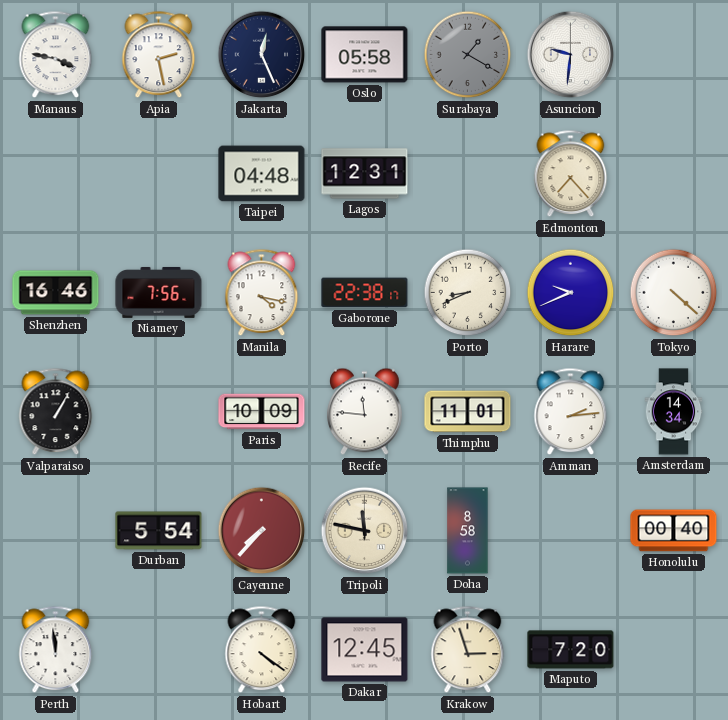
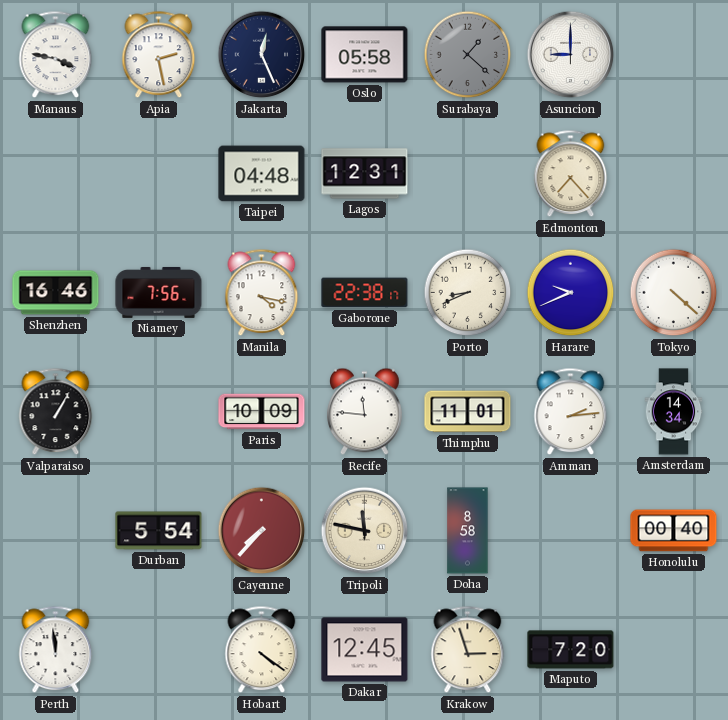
Surabaya: 1:20 -> 1:22
Asuncion: 9:31 -> 9:00
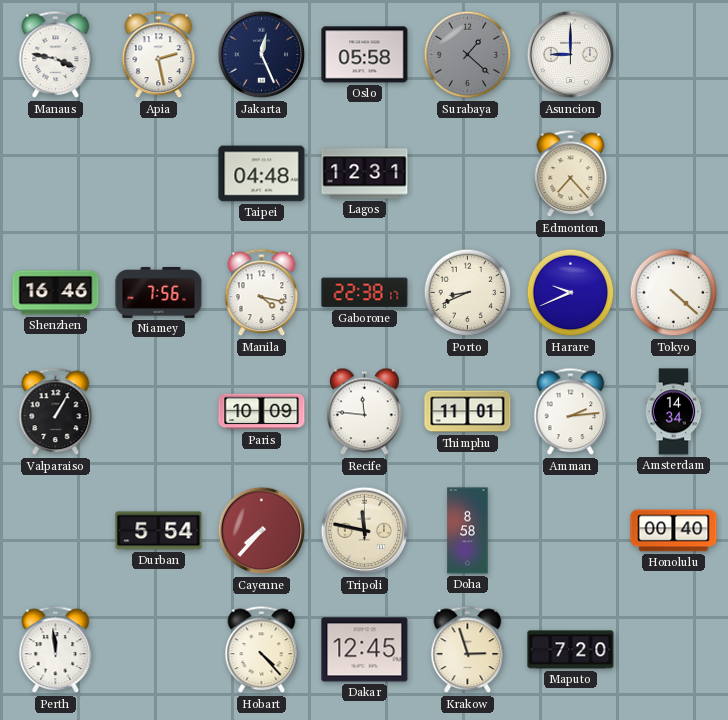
Hobart: 4:21 -> 4:23
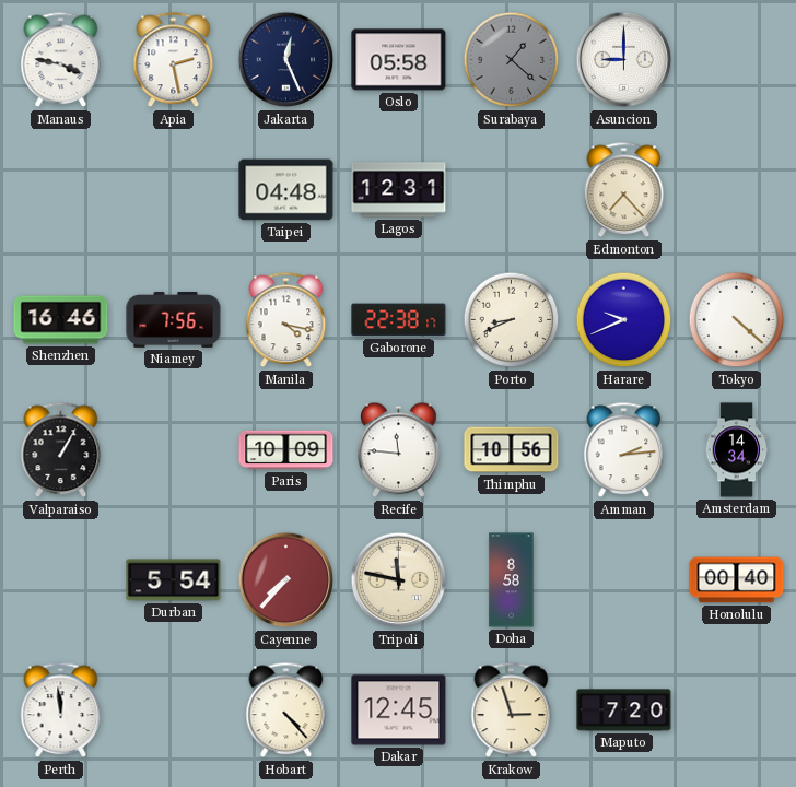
Thimphu: 11:01 -> 10:56
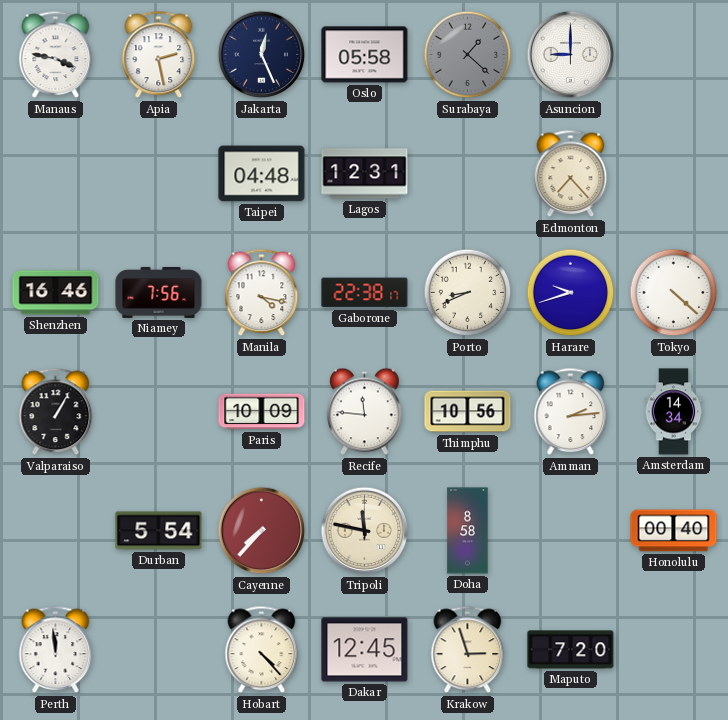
Harare: 9:41 -> 9:42
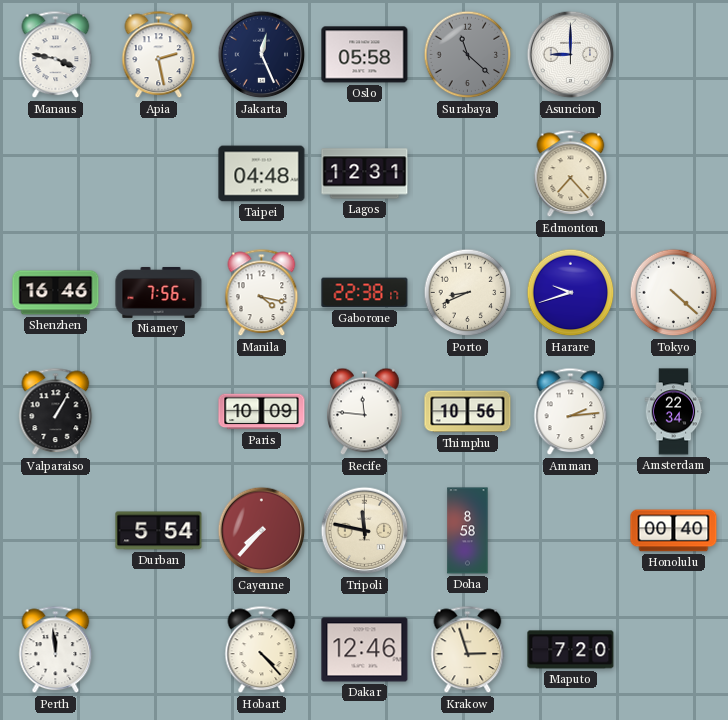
Surabaya: 1:22 -> 11:22
Amsterdam: 14:34 -> 22:34
Dakar: 12:45 -> 12:46
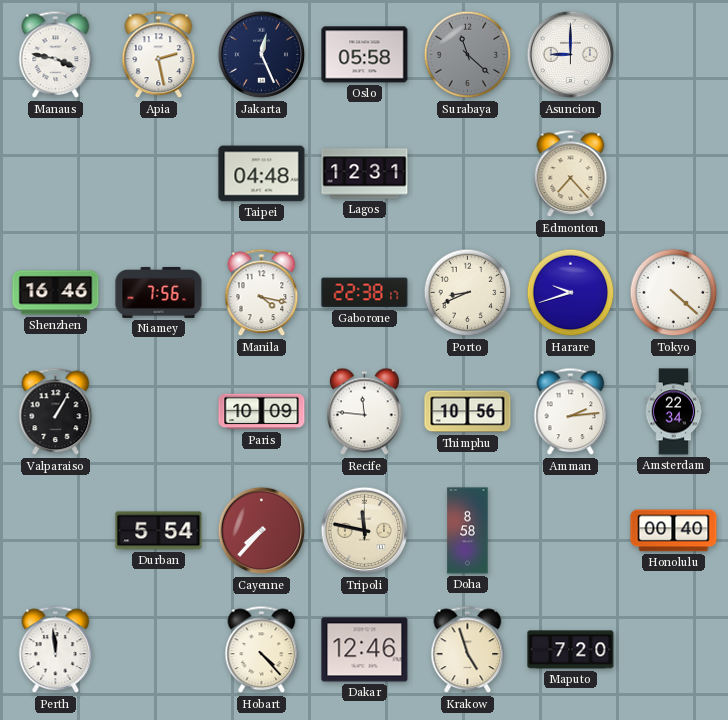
Krakow: 2:57 -> 4:57
